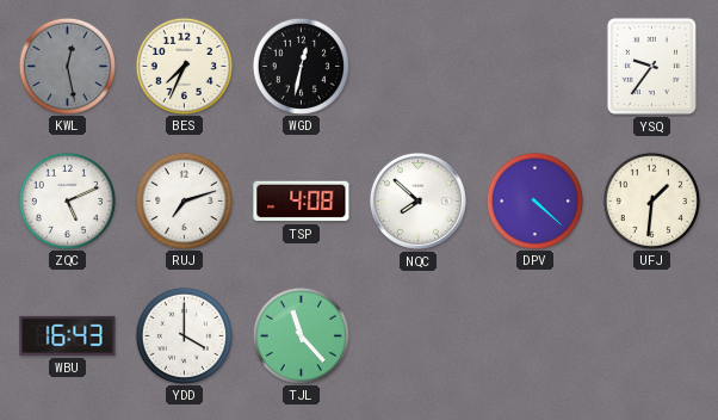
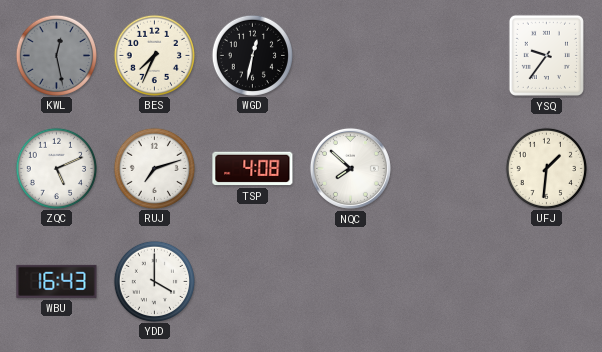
DPV: 4:22 -> none
TJL: 11:23 -> none
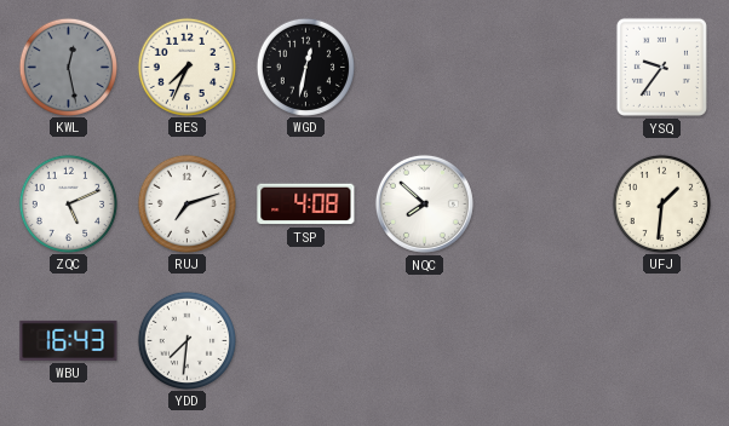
YDD: 4:00 -> 7:31
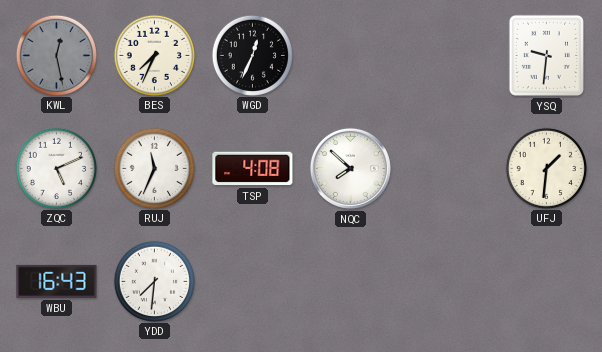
WGD: 12:32 -> 12:34
YSQ: 9:36 -> 9:31
RUJ: 7:12 -> 11:34
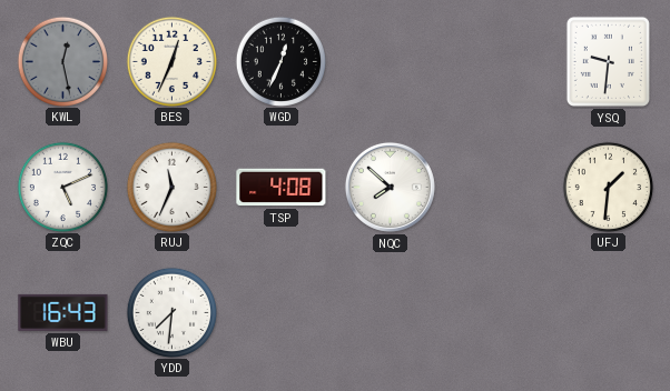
BES: 7:34 -> 12:34
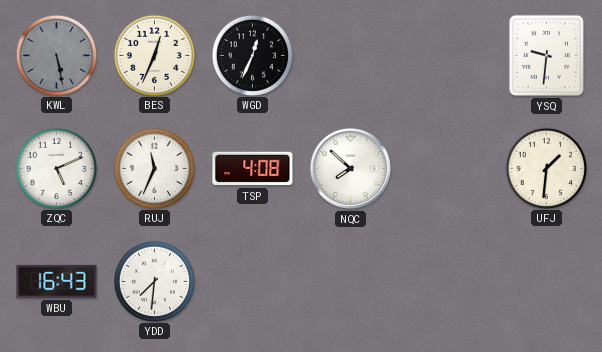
KWL: 12:28 -> 5:28
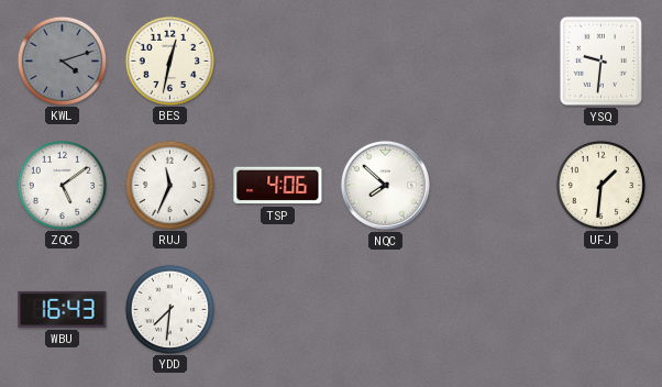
KWL: 5:28 -> 4:12
BES: 12:34 -> 12:32
WGD: 12:34 -> none
ZQC: 5:11 -> 5:09
TSP: 4:08 -> 4:06
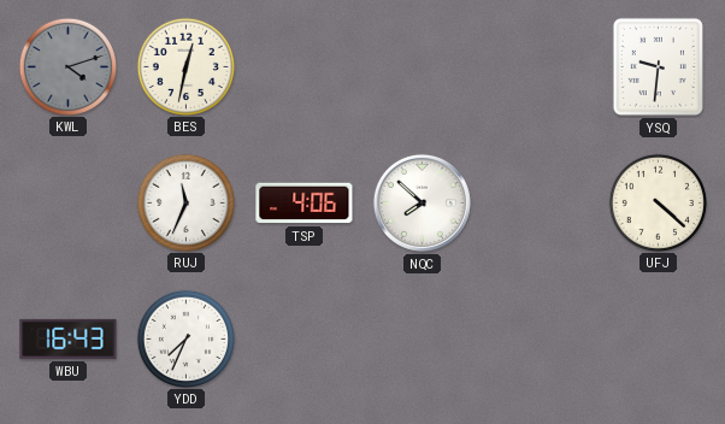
ZQC: 5:09 -> none
UFJ: 1:31 -> 4:22
YDD: 7:31 -> 7:34
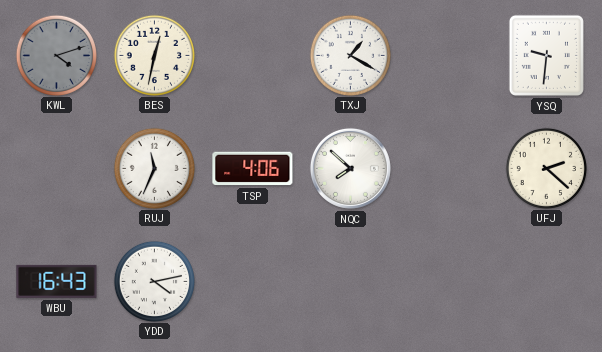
TXJ: none -> 1:20
UFJ: 4:22 -> 2:22
YDD: 7:34 -> 4:13
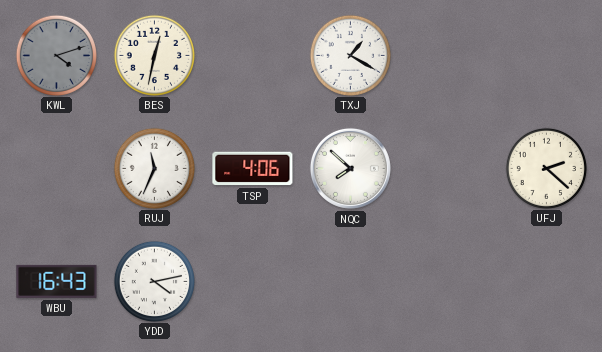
YSQ: 9:31 -> none
